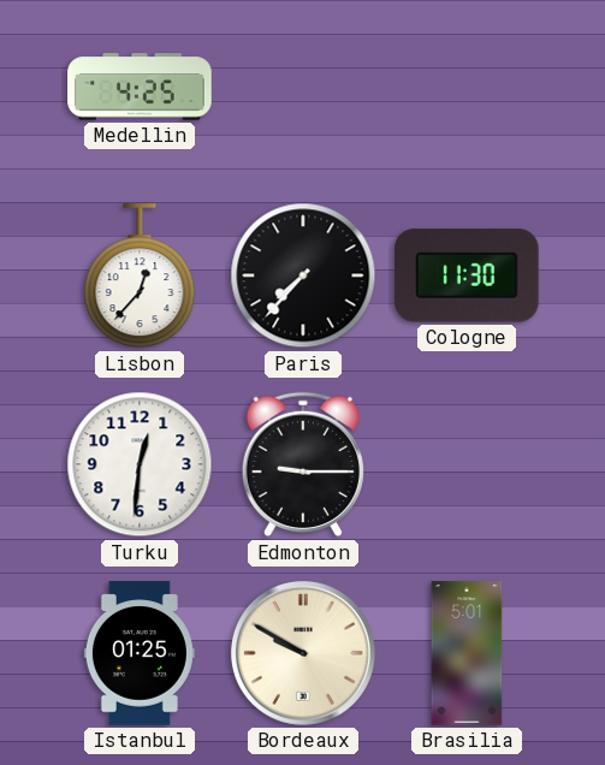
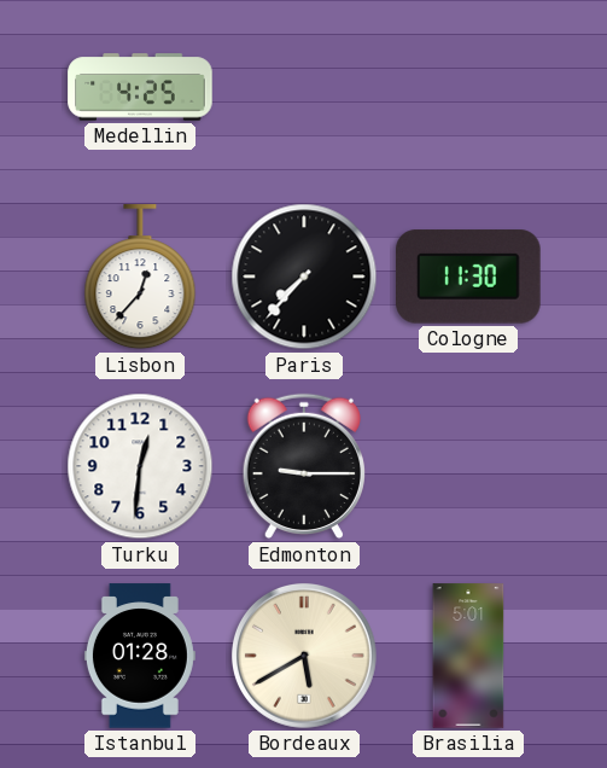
Istanbul: 01:25 -> 01:28
Bordeaux: 9:50 -> 5:40
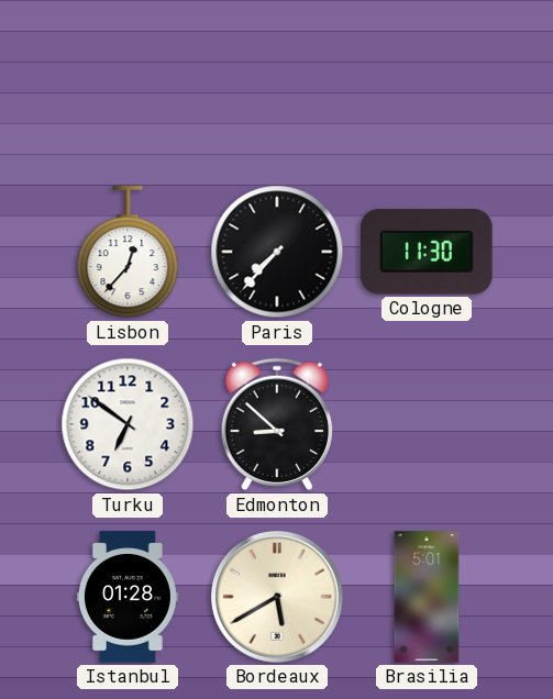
Medellin: 4:25 -> none
Turku: 12:31 -> 6:51
Edmonton: 9:15 -> 8:52
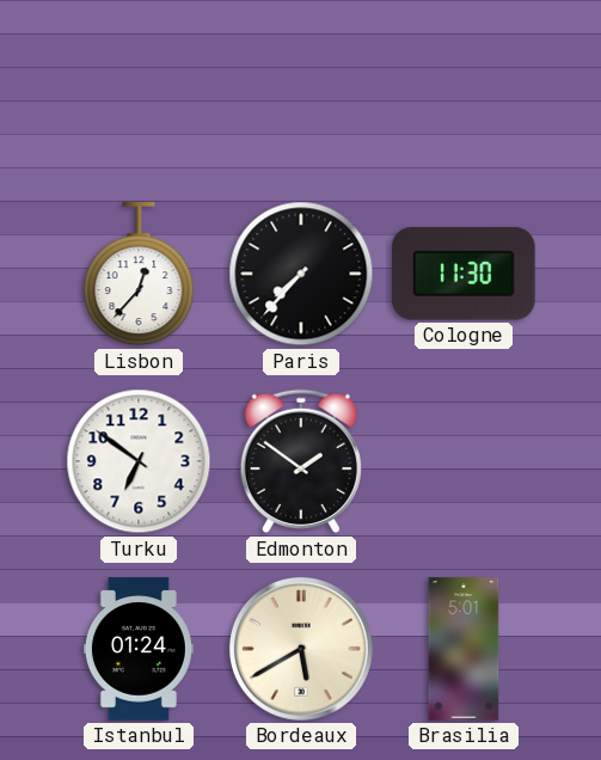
Edmonton: 8:52 -> 1:51
Istanbul: 01:28 -> 01:24
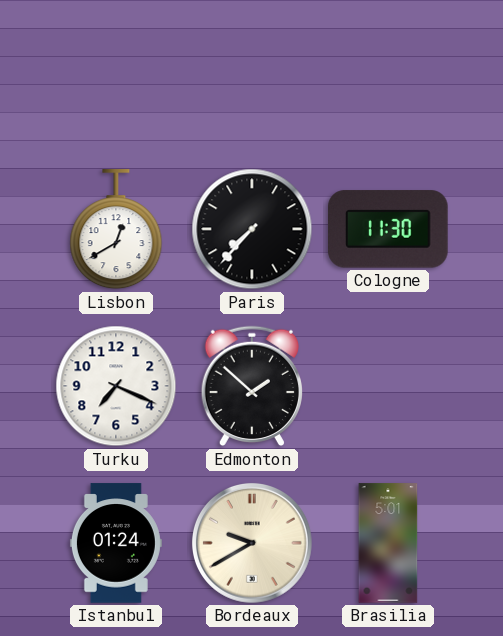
Lisbon: 12:37 -> 12:40
Turku: 6:51 -> 7:19
Edmonton: 1:51 -> 1:52
Bordeaux: 5:40 -> 9:40
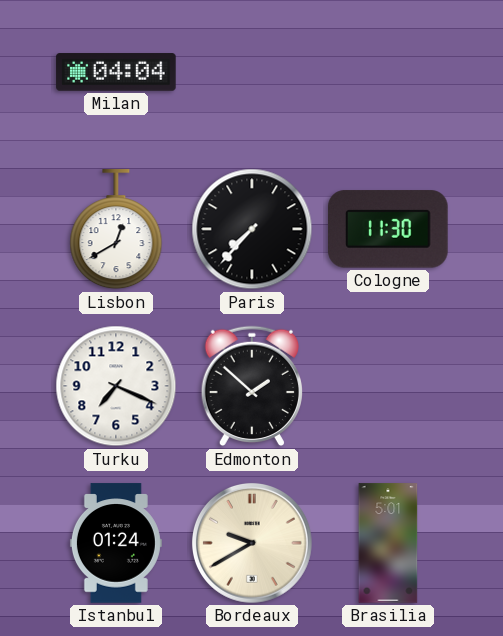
Milan: none -> 04:04
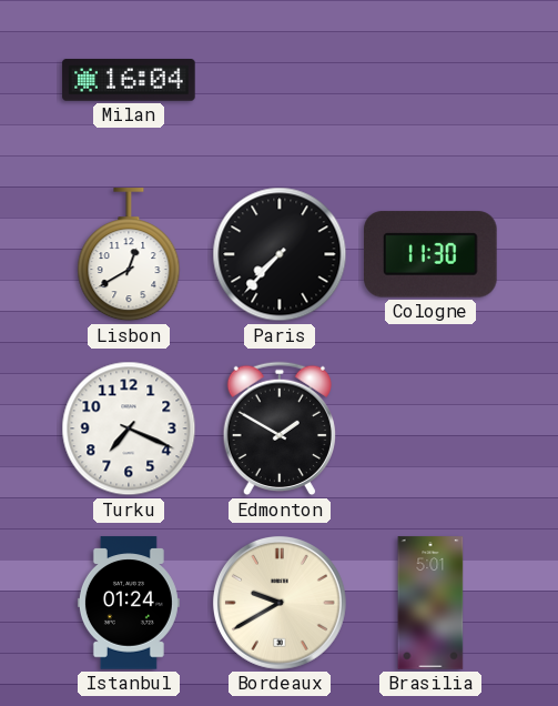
Milan: 04:04 -> 16:04
Edmonton: 1:52 -> 1:50
